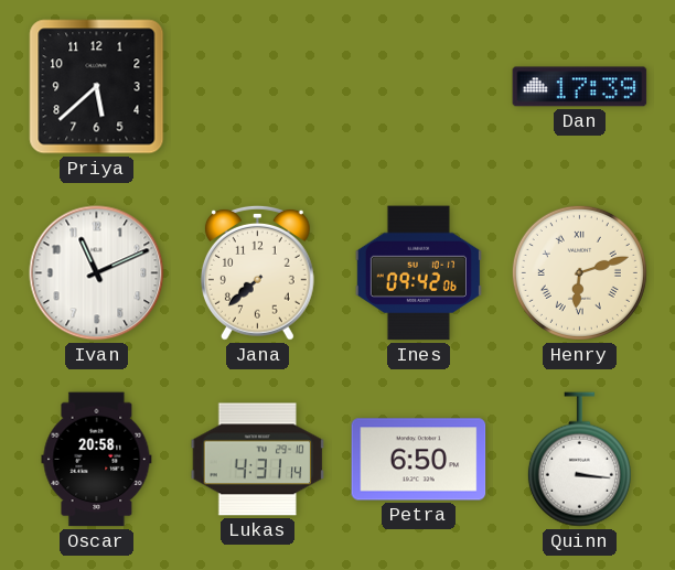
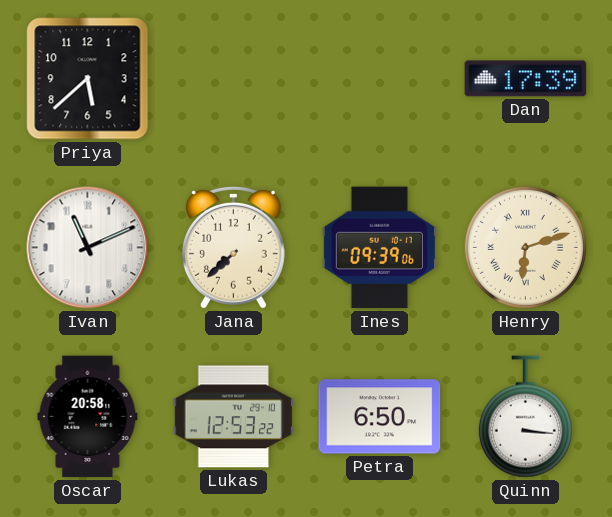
Ines: 09:42 -> 09:39
Lukas: 4:31 -> 12:53
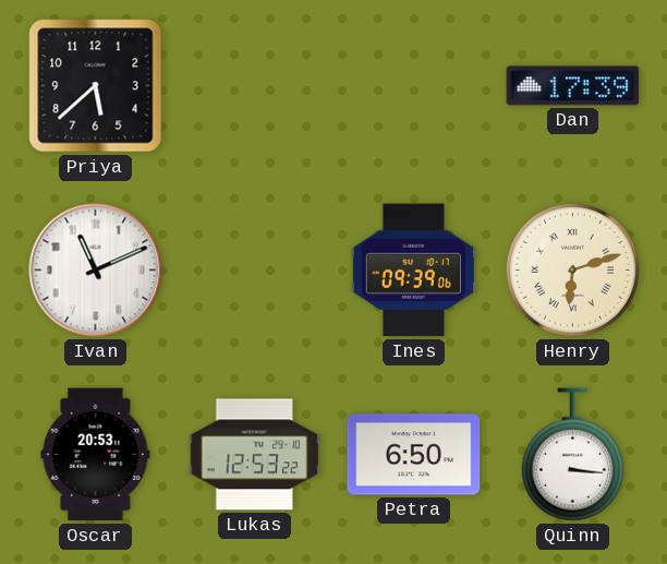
Jana: 7:38 -> none
Oscar: 20:58 -> 20:53
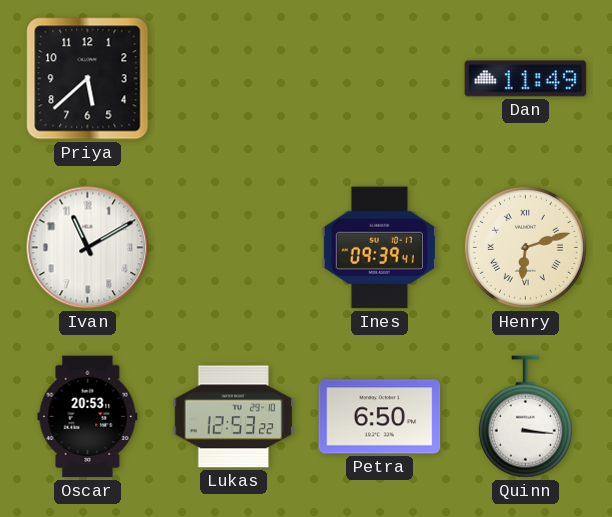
Dan: 17:39 -> 11:49
Ivan: 11:11 -> 11:10
Ines: 09:39:06 -> 09:39:41
